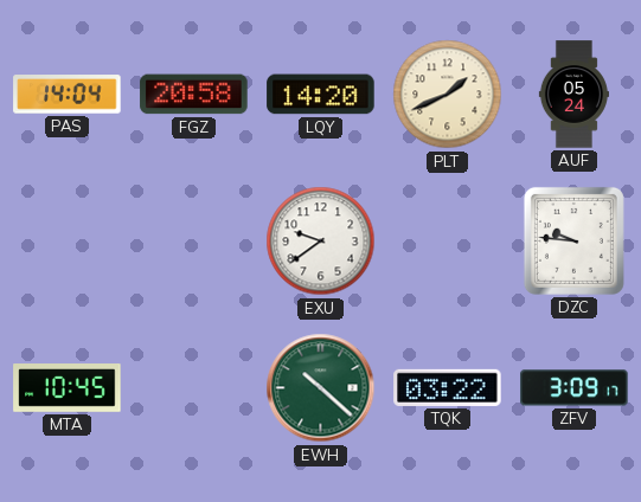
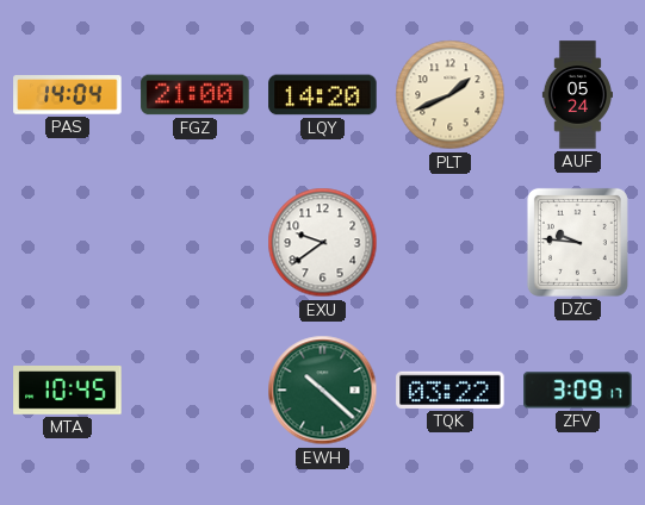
FGZ: 20:58 -> 21:00
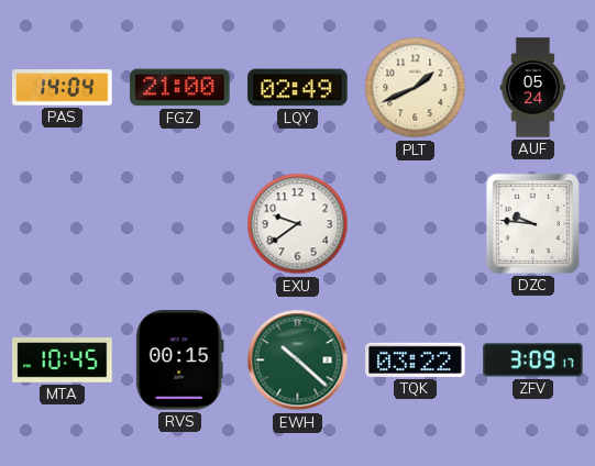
LQY: 14:20 -> 02:49
RVS: none -> 00:15
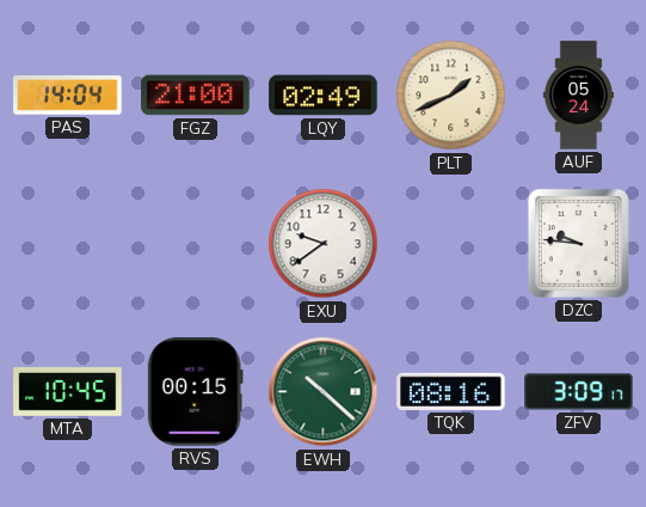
TQK: 03:22 -> 08:16
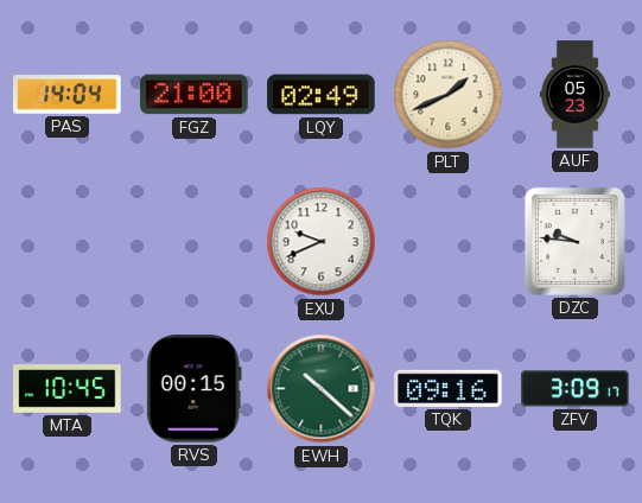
AUF: 05:24 -> 05:23
EXU: 9:39 -> 9:41
TQK: 08:16 -> 09:16
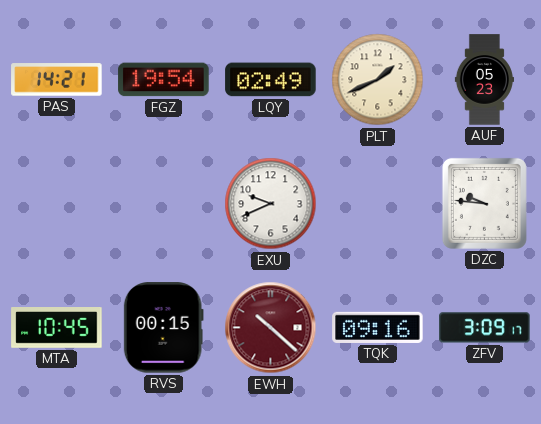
PAS: 14:04 -> 14:21
FGZ: 21:00 -> 19:54
EWH dial: green -> burgundy
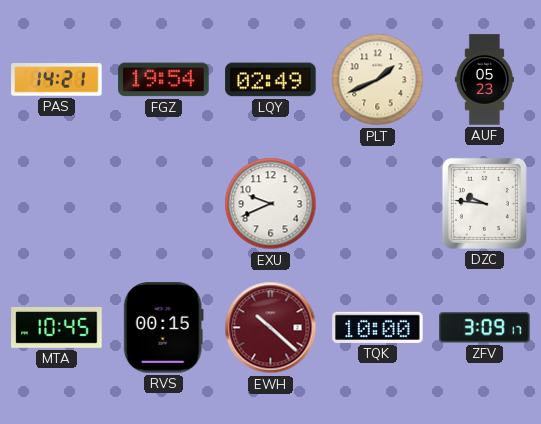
TQK: 09:16 -> 10:00
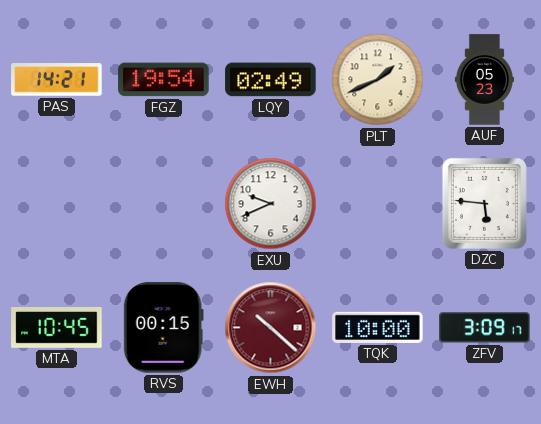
DZC: 9:46 -> 5:46
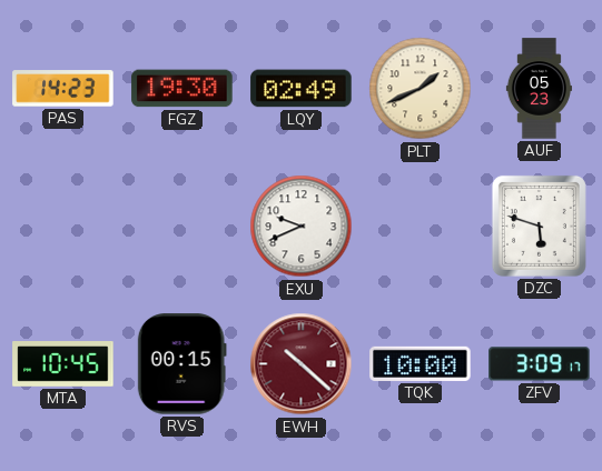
PAS: 14:21 -> 14:23
FGZ: 19:54 -> 19:30
DZC: 5:46 -> 5:48
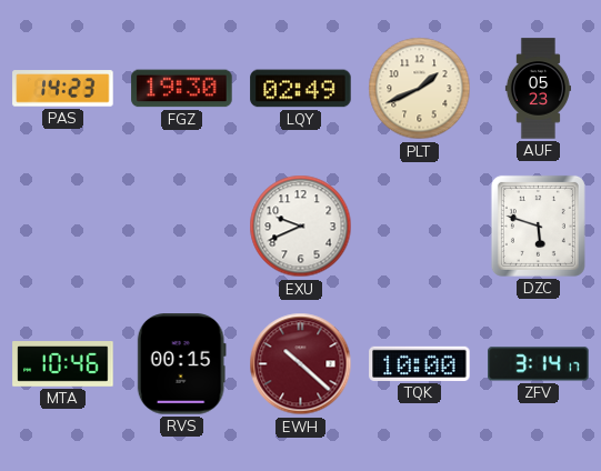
MTA: 10:45 -> 10:46
ZFV: 3:09 -> 3:14
